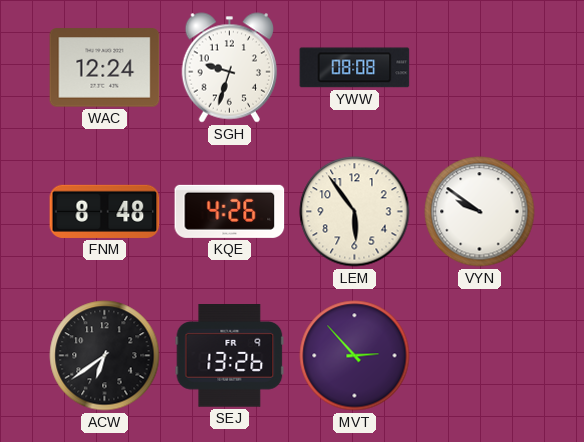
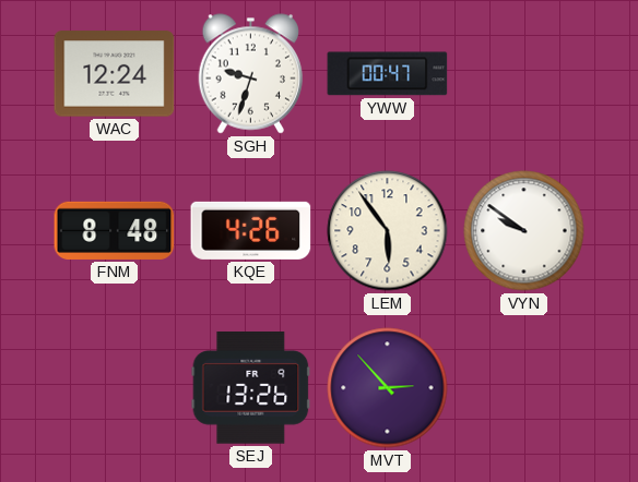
YWW: 08:08 -> 00:47
ACW: 6:39 -> none
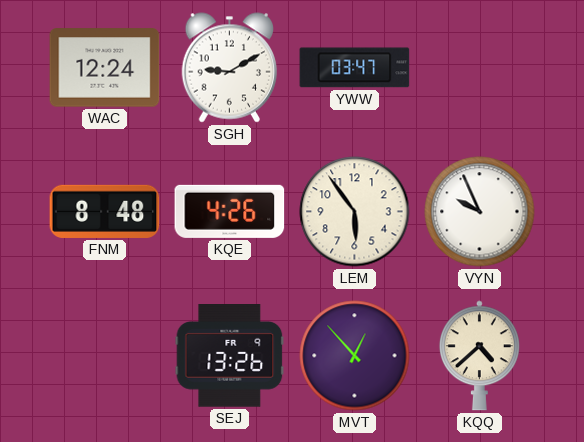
SGH: 9:33 -> 9:10
YWW: 00:47 -> 03:47
VYN: 9:51 -> 9:56
MVT: 2:53 -> 12:53
KQQ: none -> 4:38
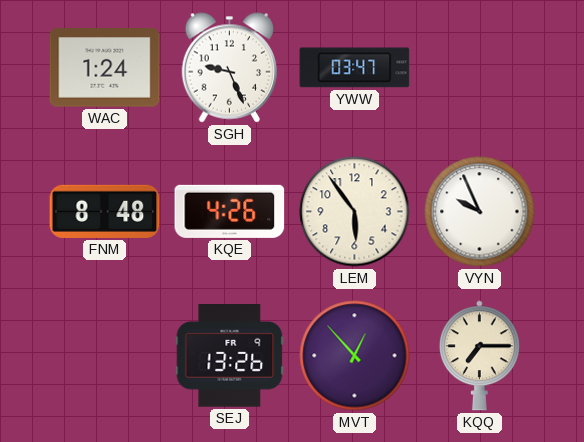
WAC: 12:24 -> 1:24
SGH: 9:10 -> 9:26
KQQ: 4:38 -> 7:15
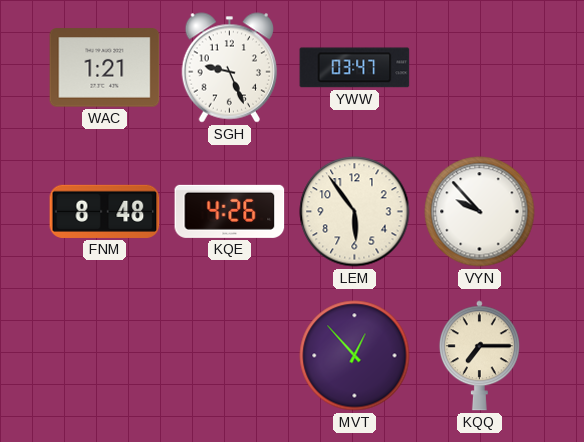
WAC: 1:24 -> 1:21
VYN: 9:56 -> 9:53
SEJ: 13:26 -> none
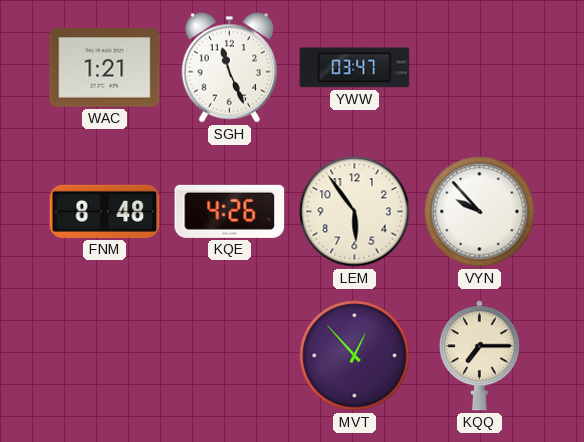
SGH: 9:26 -> 11:26
